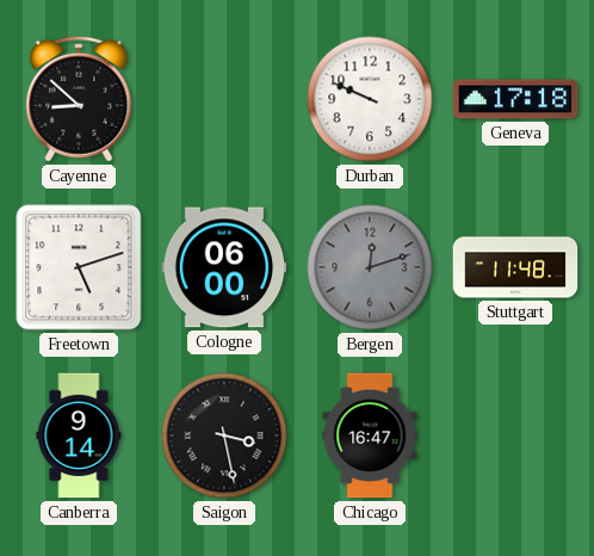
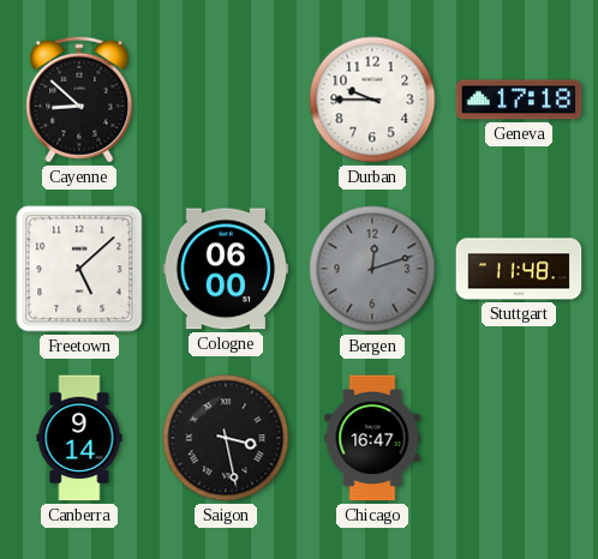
Durban: 9:49 -> 9:45
Freetown: 5:12 -> 5:08
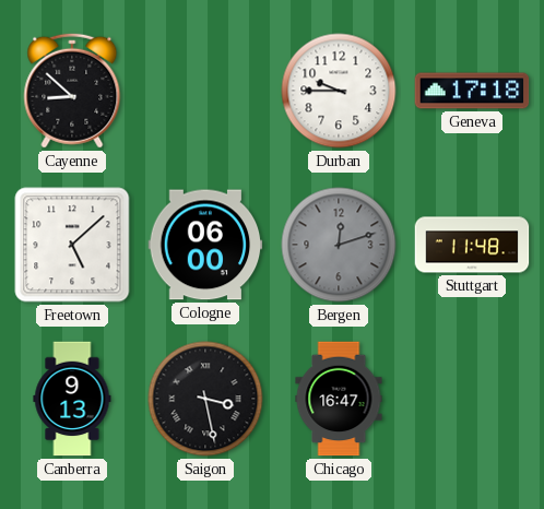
Canberra: 9:14 -> 9:13
